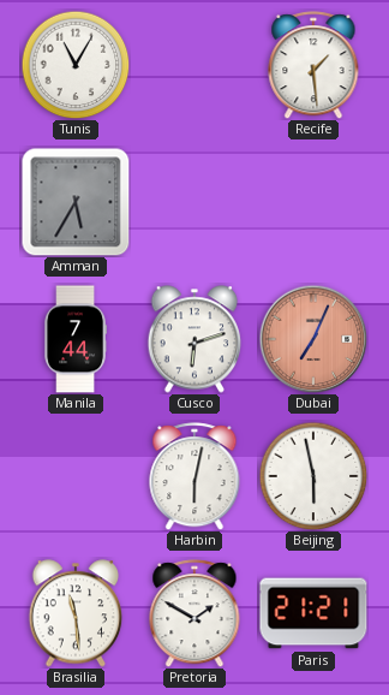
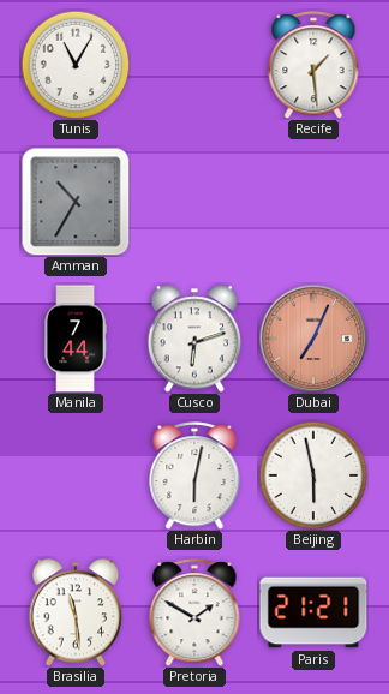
Amman: 5:35 -> 10:35
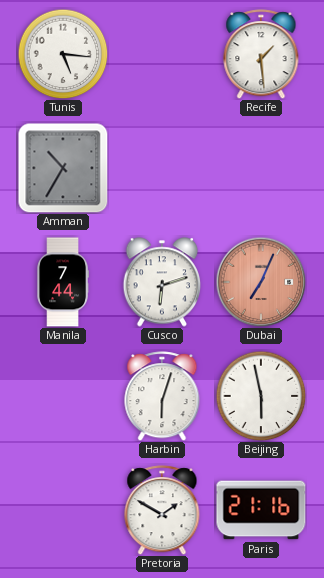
Tunis: 11:05 -> 5:16
Harbin: 6:02 -> 6:03
Brasilia: 11:29 -> none
Paris: 21:21 -> 21:16
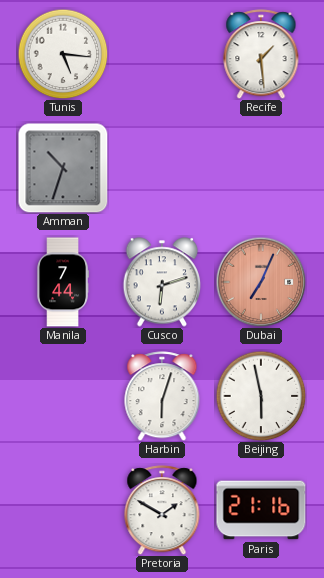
Amman: 10:35 -> 10:33
